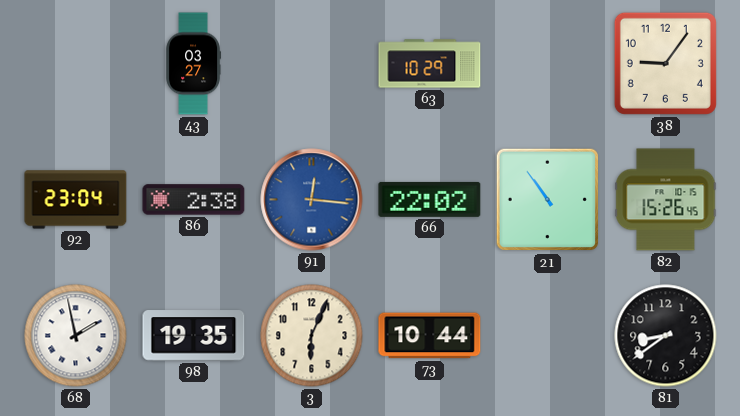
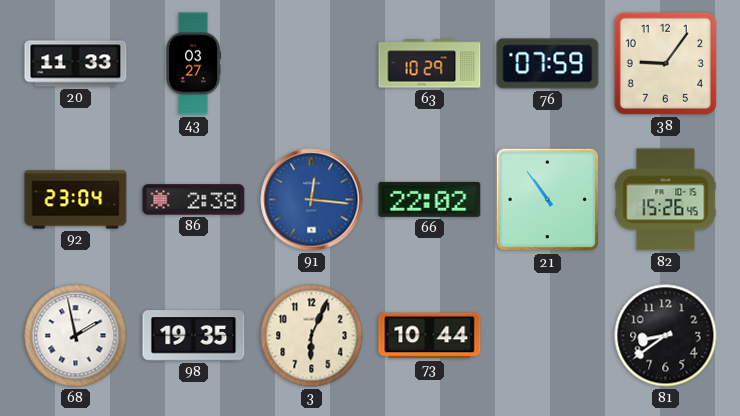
20: none -> 11:33
76: none -> 07:59
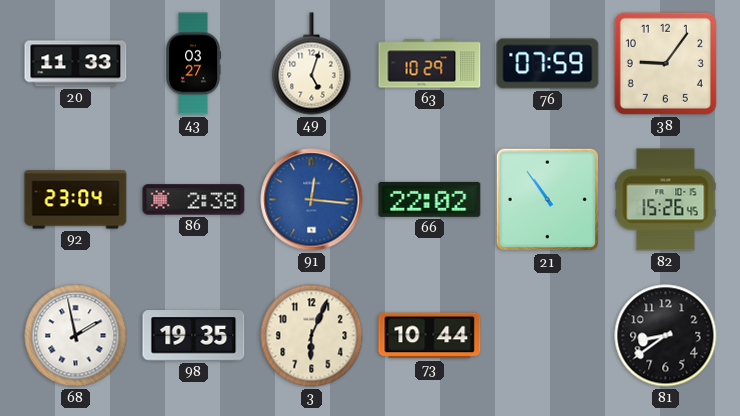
49: none -> 5:03
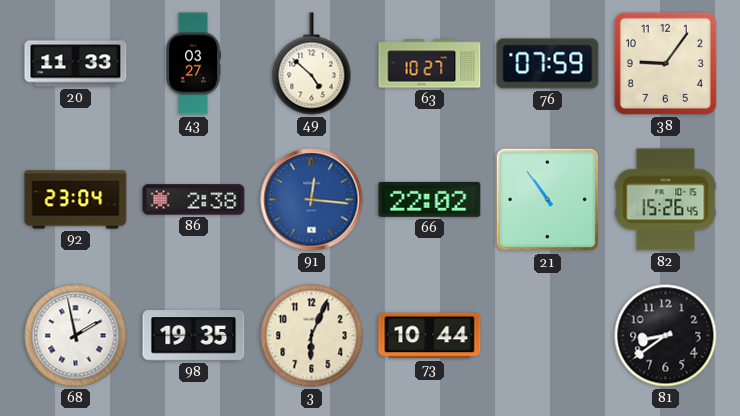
49: 5:03 -> 4:52
63: 10:29 -> 10:27
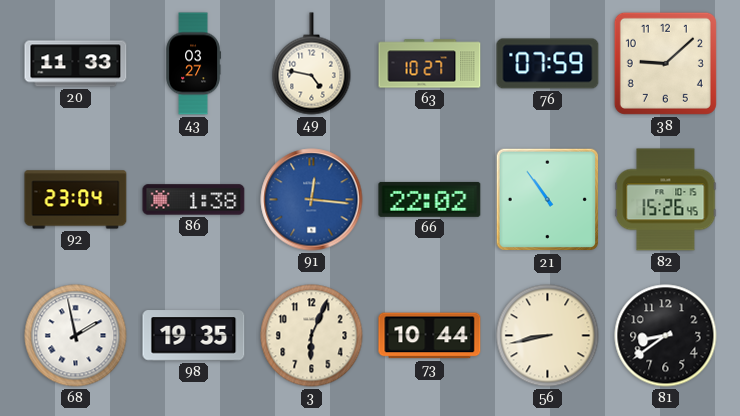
49: 4:52 -> 4:47
38: 9:06 -> 9:08
86: 2:38 -> 1:38
56: none -> 8:43
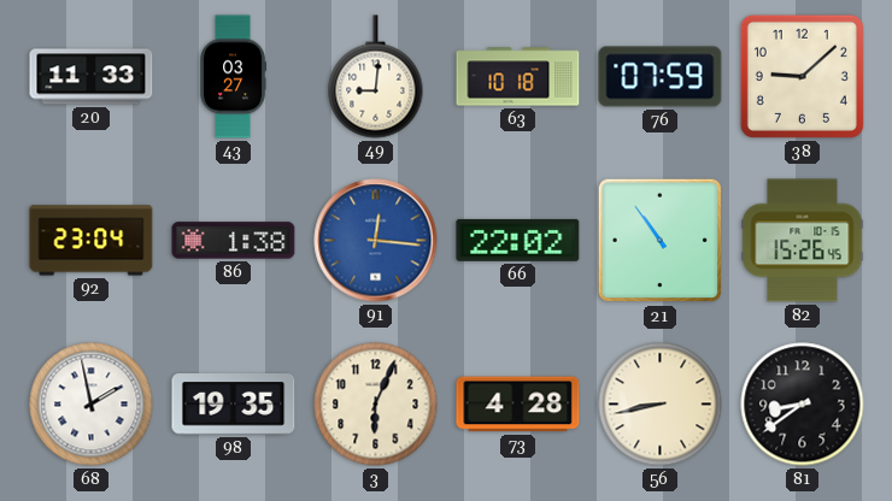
49: 4:47 -> 9:01
63: 10:27 -> 10:18
73: 10:44 -> 4:28
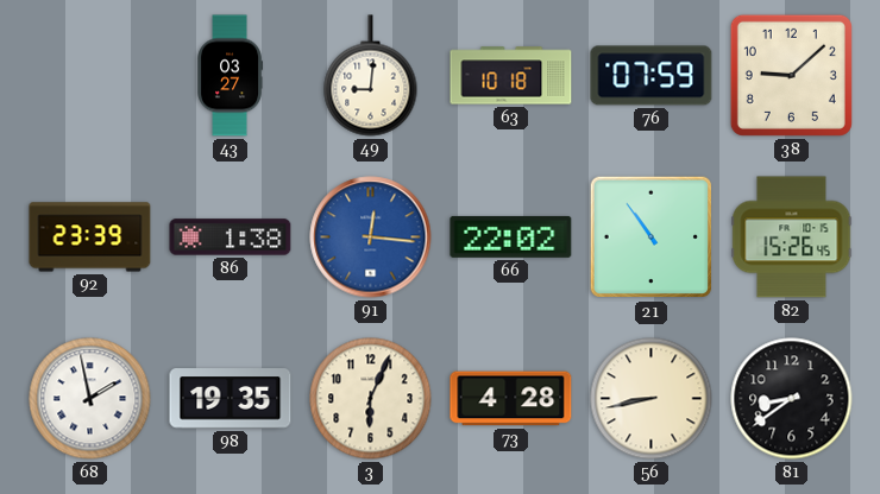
20: 11:33 -> none
92: 23:04 -> 23:39
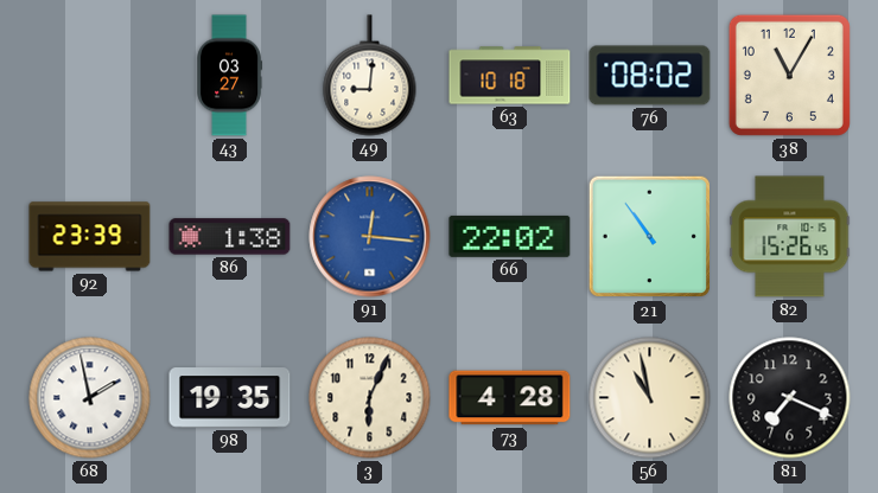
76: 07:59 -> 08:02
38: 9:08 -> 11:05
56: 8:43 -> 10:58
81: 8:39 -> 7:19
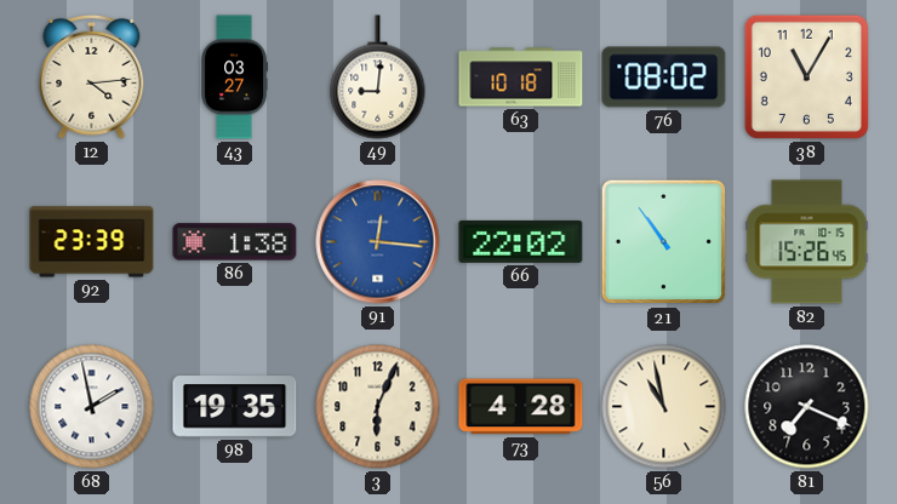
12: none -> 4:14
